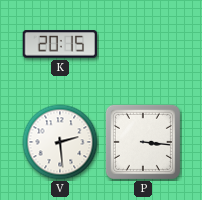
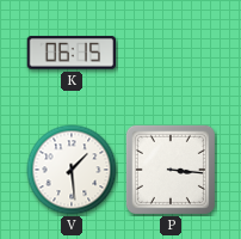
K: 20:15 -> 06:15
V: 2:29 -> 1:29
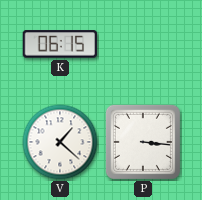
V: 1:29 -> 1:22
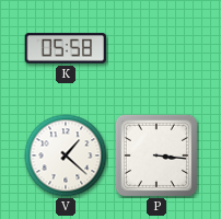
K: 06:15 -> 05:58
